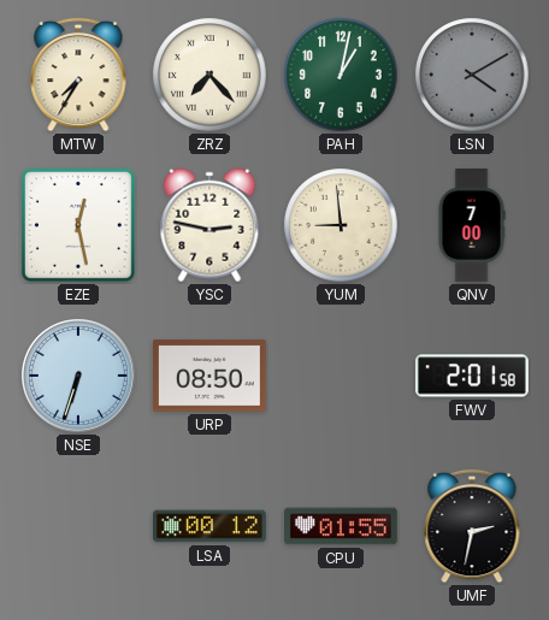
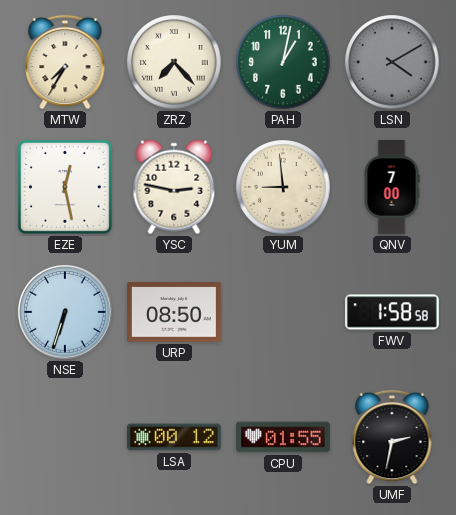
FWV: 2:01 -> 1:58
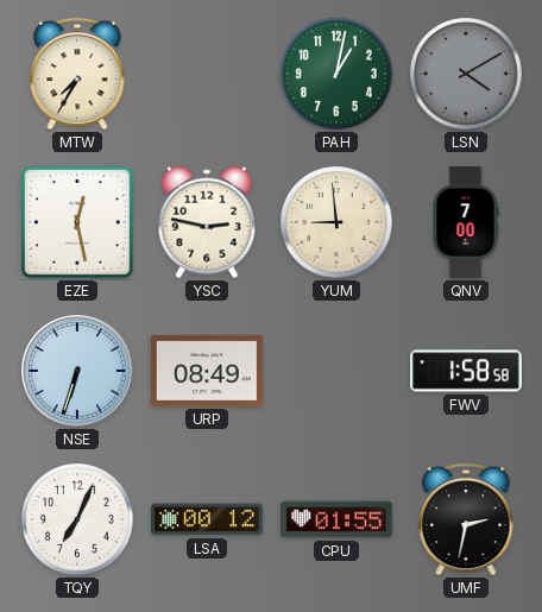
ZRZ: 7:23 -> none
URP: 08:50 -> 08:49
TQY: none -> 7:04
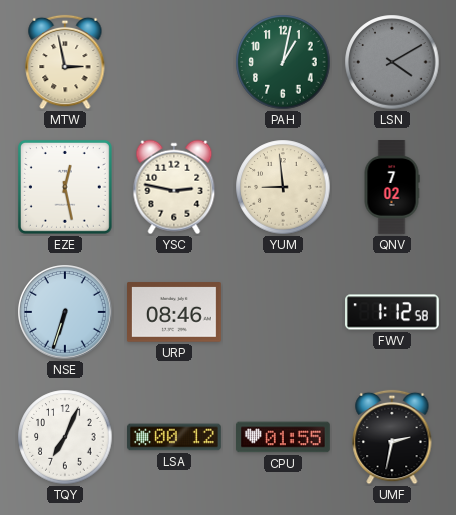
MTW: 7:35 -> 2:58
QNV: 7:00 -> 7:02
URP: 08:49 -> 08:46
FWV: 1:58 -> 1:12
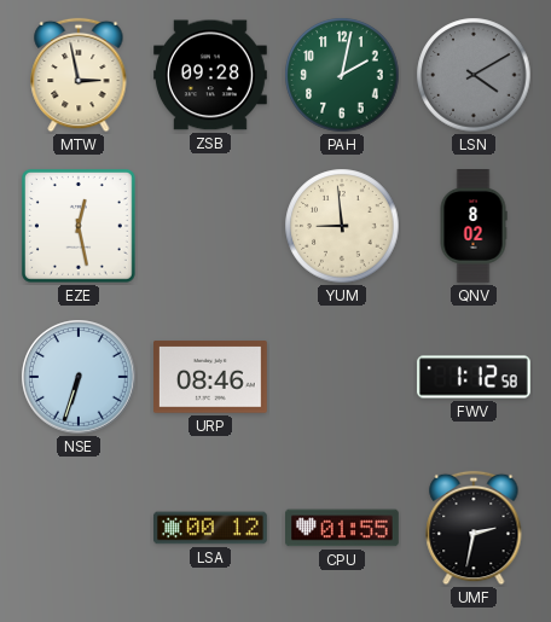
ZSB: none -> 09:28
PAH: 1:02 -> 2:02
YSC: 2:47 -> none
QNV: 7:02 -> 8:02
TQY: 7:04 -> none
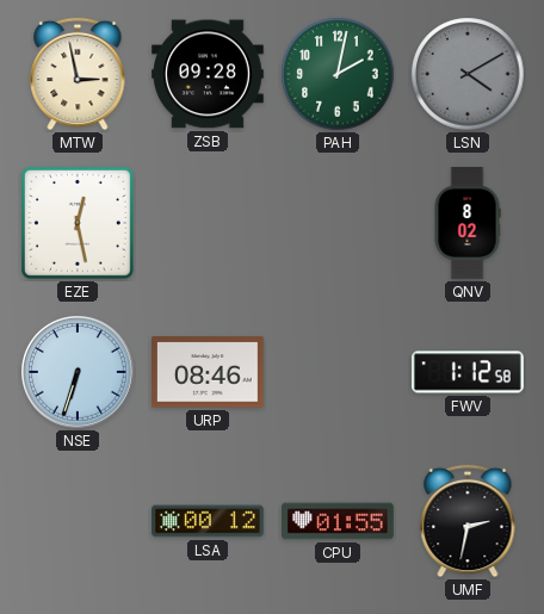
YUM: 8:59 -> none
